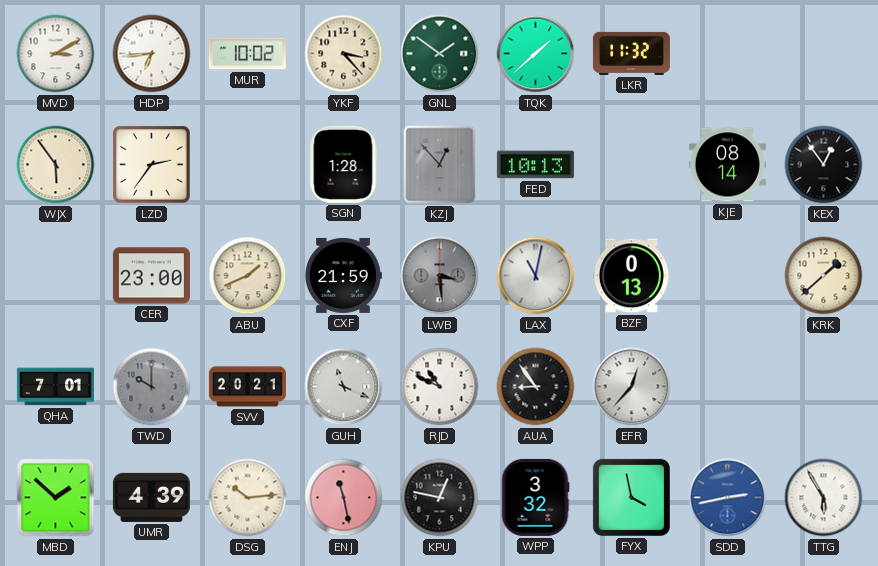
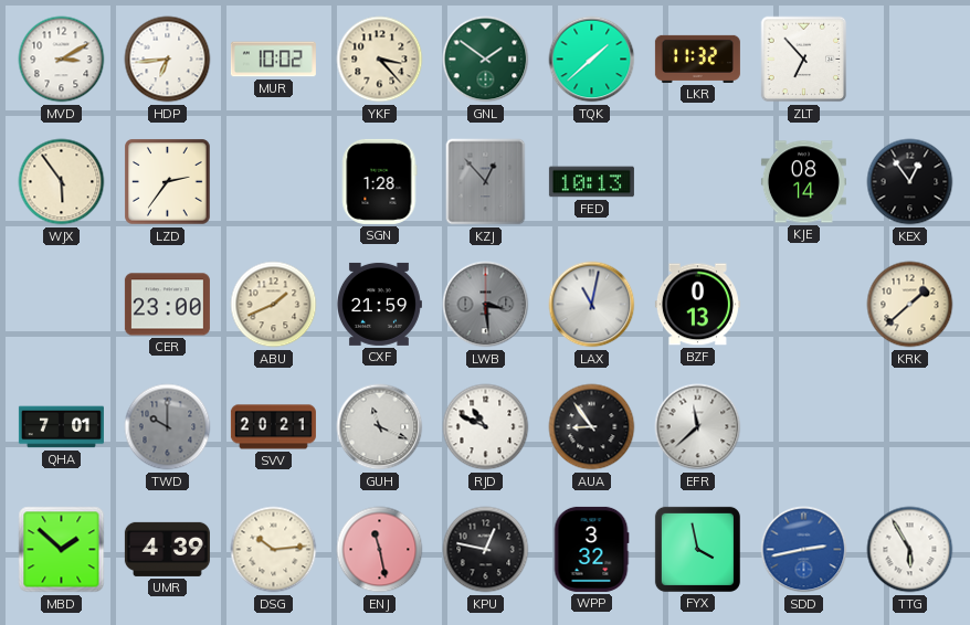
ZLT: none -> 6:53
EFR: 12:37 -> 11:38
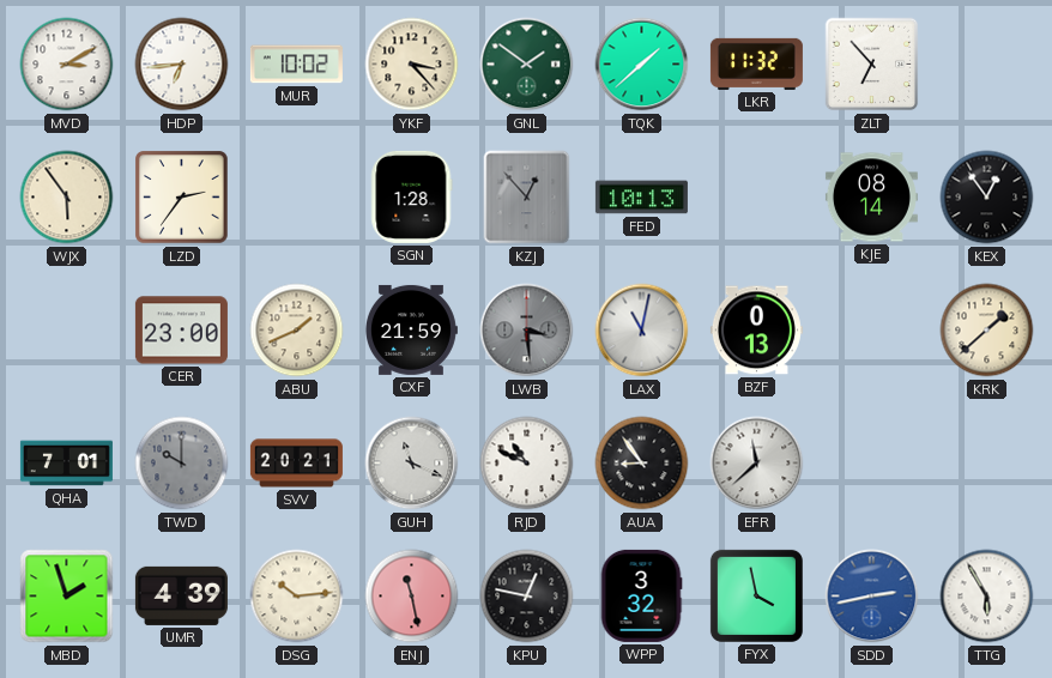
MBD: 1:52 -> 1:57
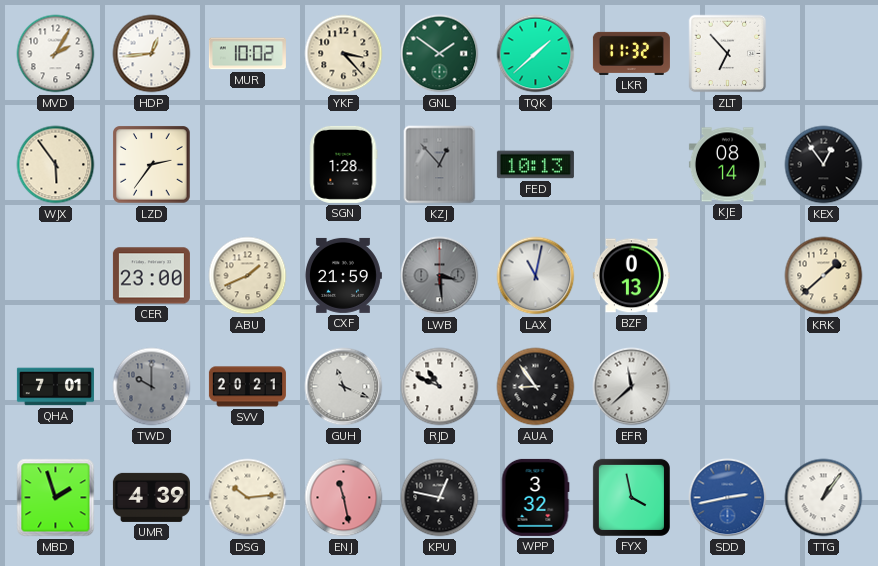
MVD: 3:10 -> 2:05
HDP: 6:44 -> 12:44
TTG: 5:55 -> 1:06
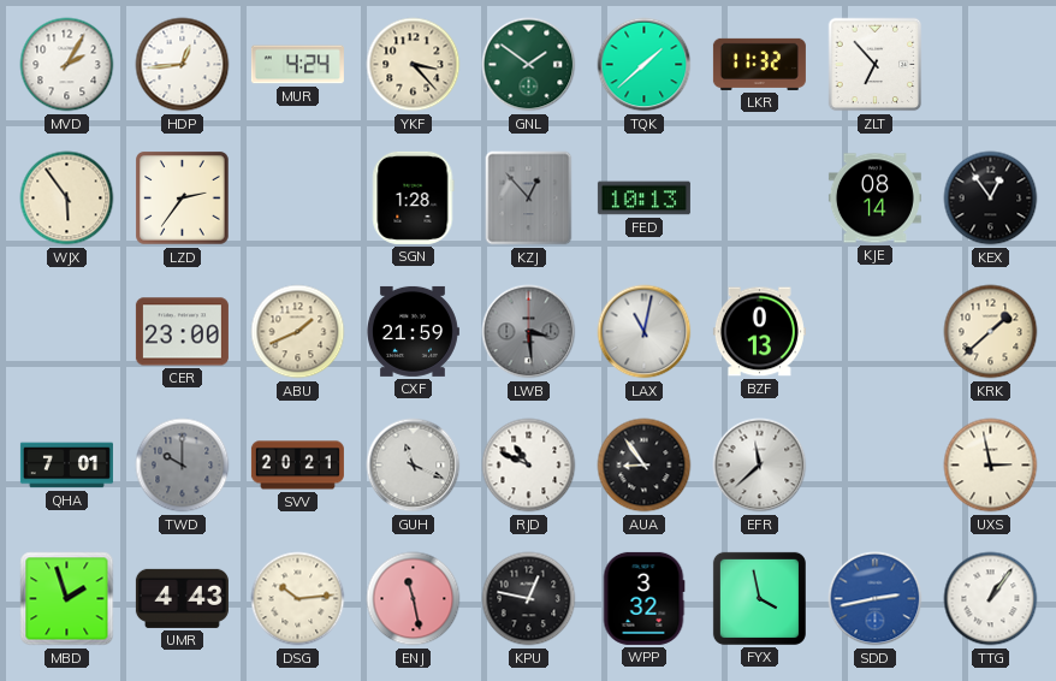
MUR: 10:02 -> 4:24
UXS: none -> 2:58
UMR: 4:39 -> 4:43
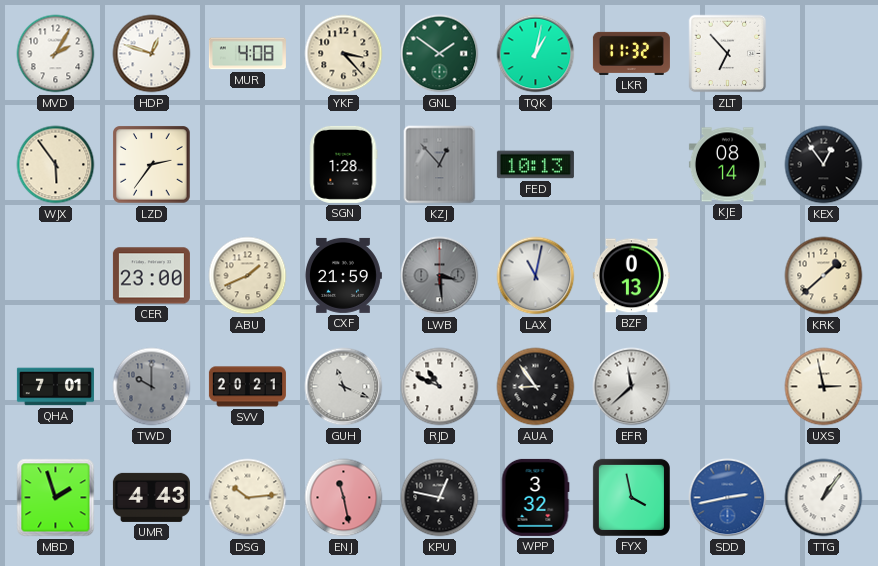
HDP: 12:44 -> 12:48
MUR: 4:24 -> 4:08
TQK: 1:38 -> 1:02
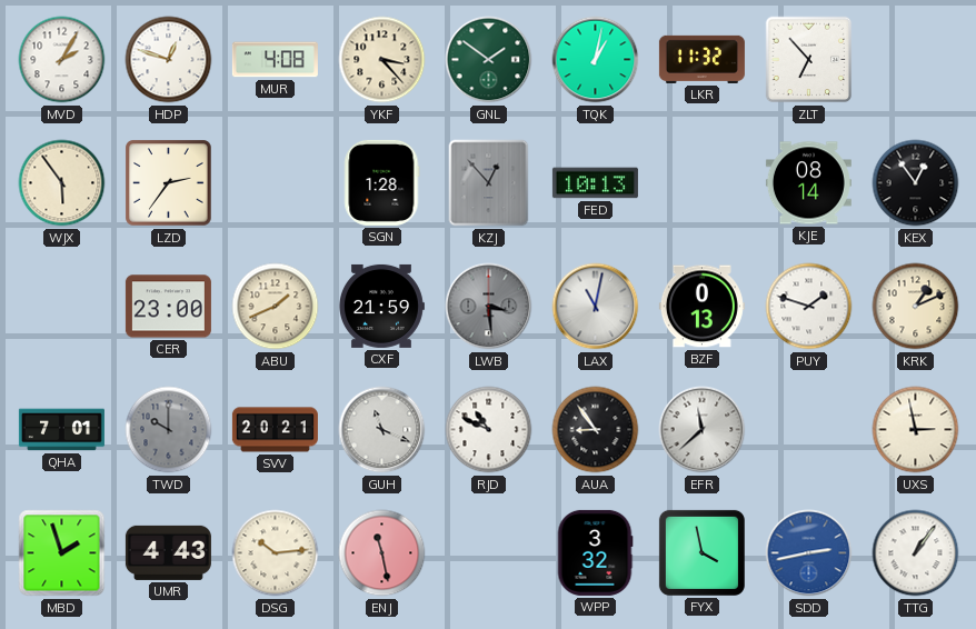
PUY: none -> 1:48
KRK: 1:38 -> 1:11
KPU: 12:47 -> none
